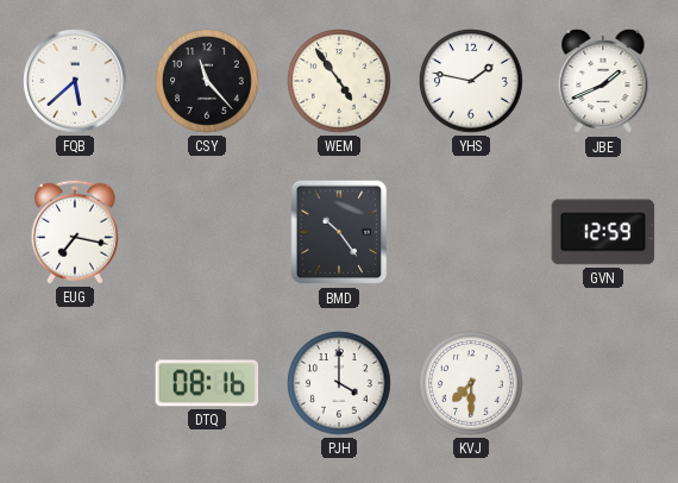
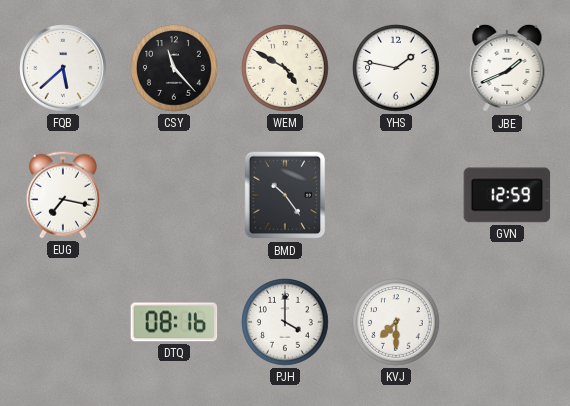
WEM: 4:54 -> 4:50
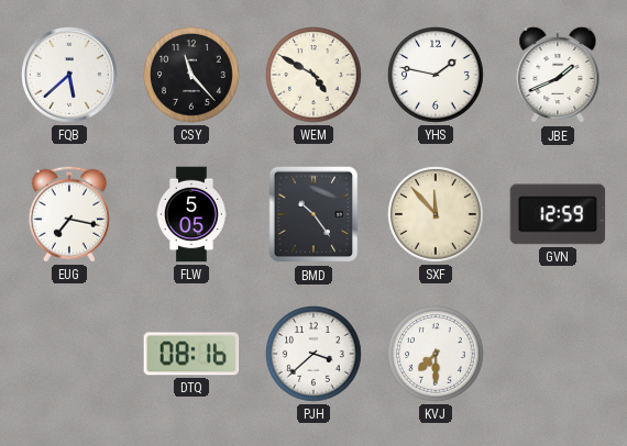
FLW: none -> 5:05
SXF: none -> 11:53
PJH: 4:00 -> 3:38
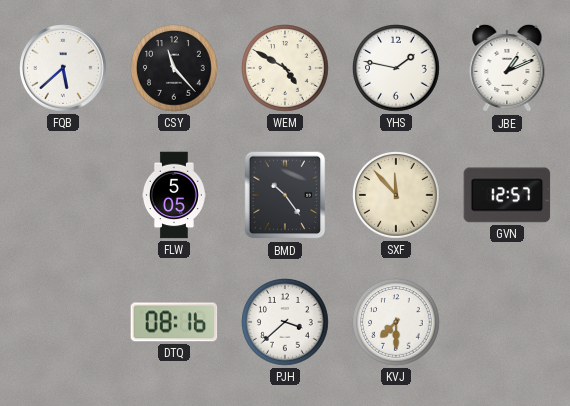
JBE: 1:41 -> 1:11
EUG: 7:17 -> none
GVN: 12:59 -> 12:57
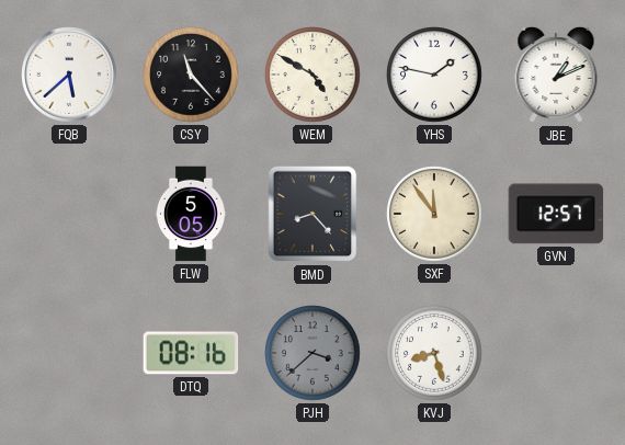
BMD: 10:24 -> 8:23
SXF: 11:53 -> 11:54
PJH dial: white -> grey
KVJ: 7:30 -> 8:27
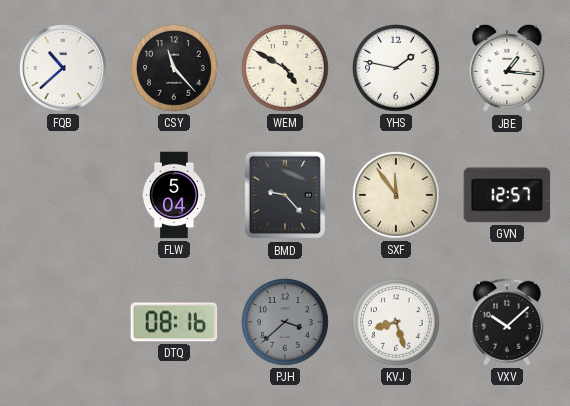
FQB: 5:38 -> 10:38
JBE: 1:11 -> 1:16
FLW: 5:05 -> 5:04
BMD: 8:23 -> 9:23
VXV: none -> 10:08
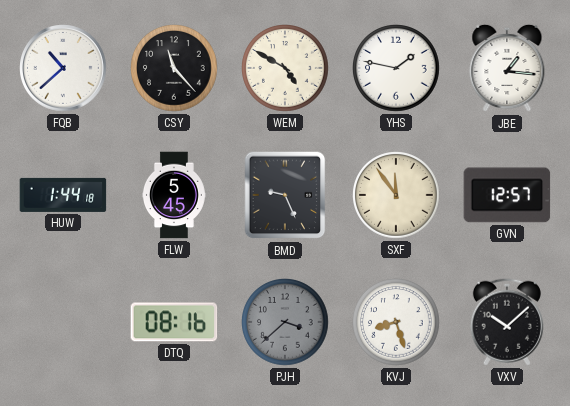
HUW: none -> 1:44
FLW: 5:04 -> 5:45
BMD: 9:23 -> 9:26
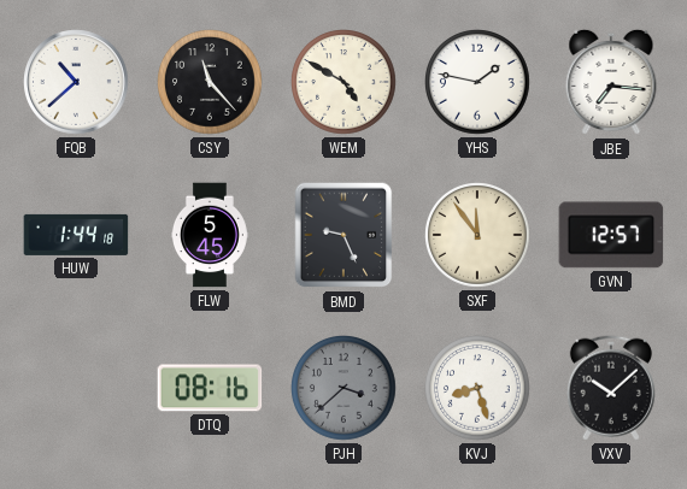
JBE: 1:16 -> 7:16
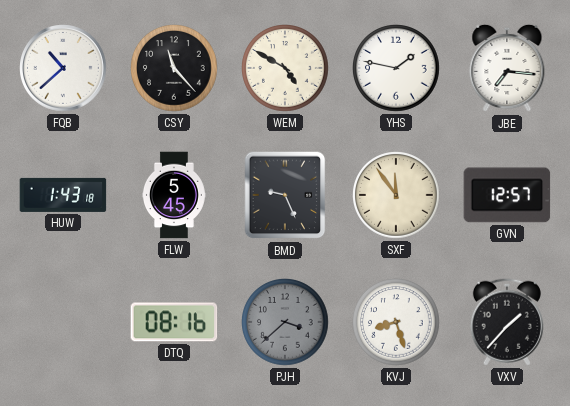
HUW: 1:44 -> 1:43
VXV: 10:08 -> 1:37
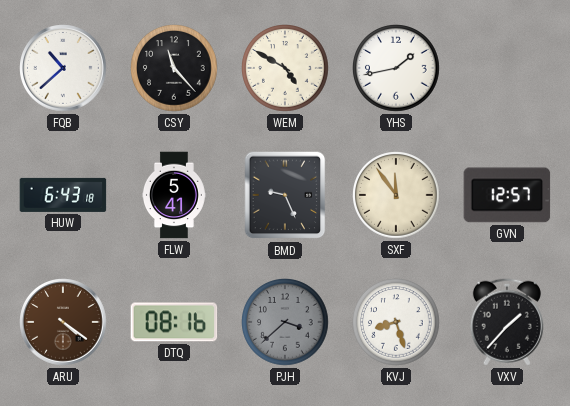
YHS: 1:47 -> 1:43
JBE: 7:16 -> none
HUW: 1:43 -> 6:43
FLW: 5:45 -> 5:41
ARU: none -> 4:21
